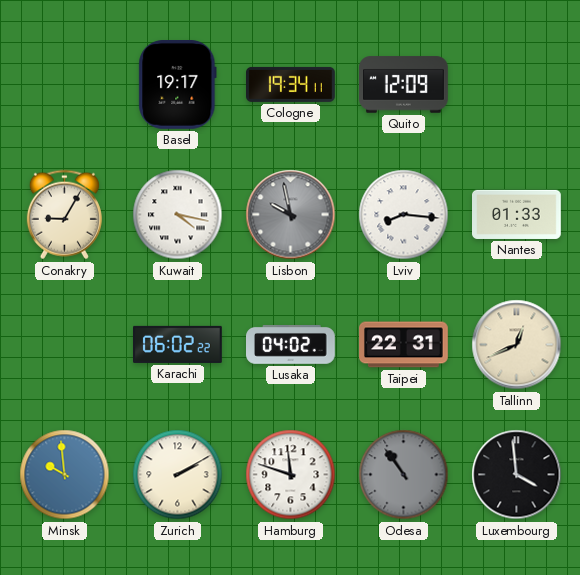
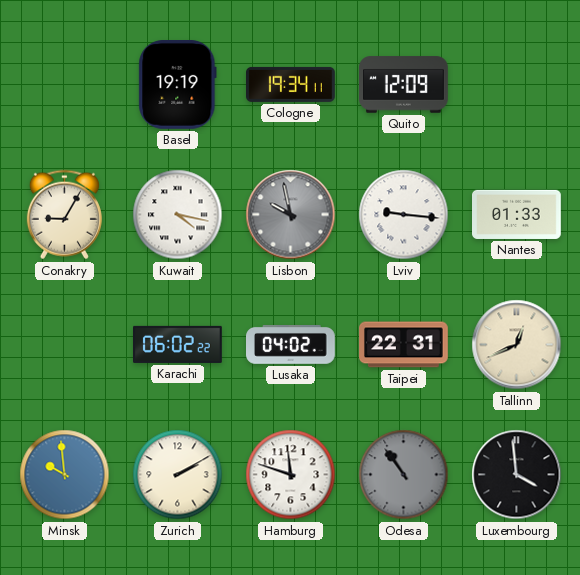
Basel: 19:17 -> 19:19
Lviv: 8:16 -> 9:16
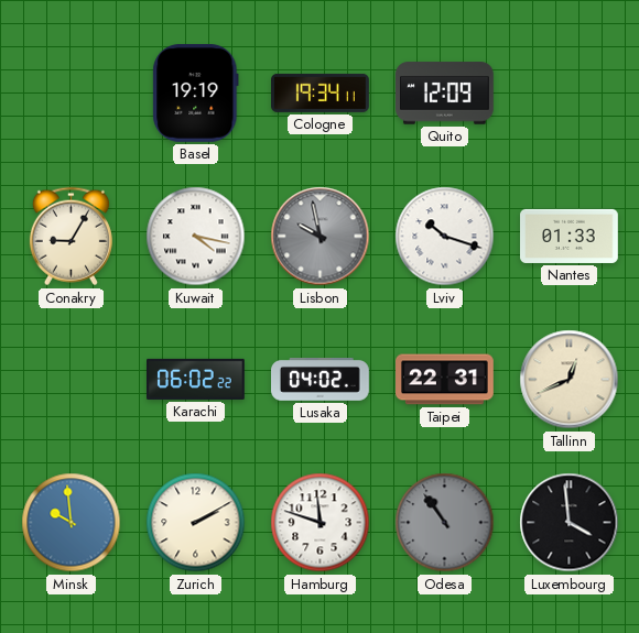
Lviv: 9:16 -> 10:18
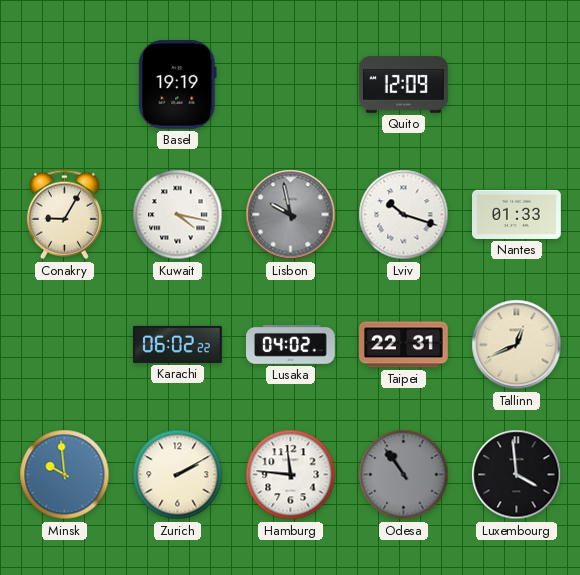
Cologne: 19:34 -> none
Hamburg: 11:48 -> 11:46
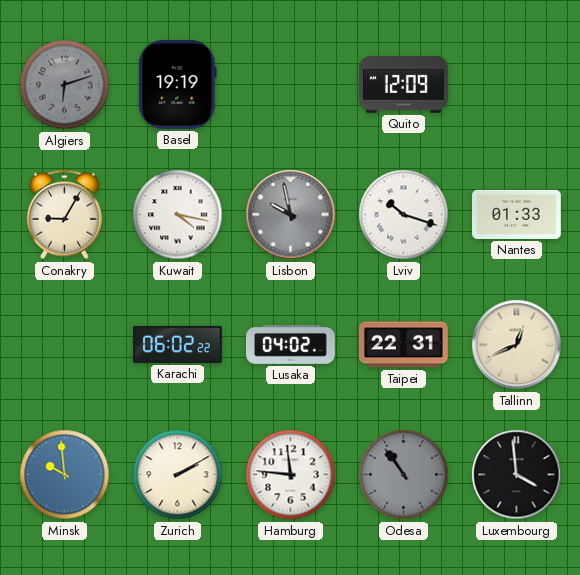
Algiers: none -> 6:12
